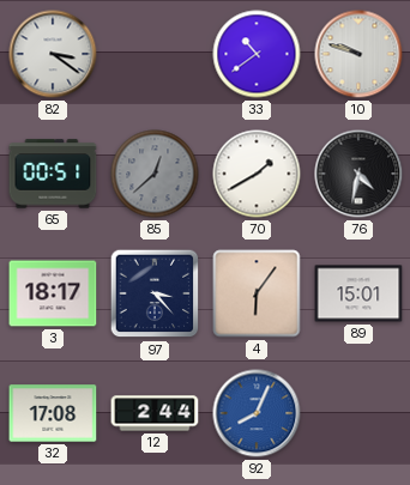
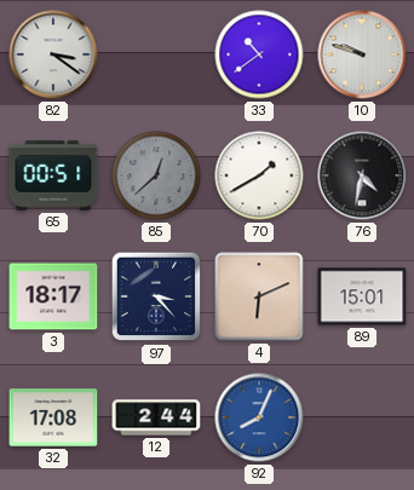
4: 6:06 -> 6:11
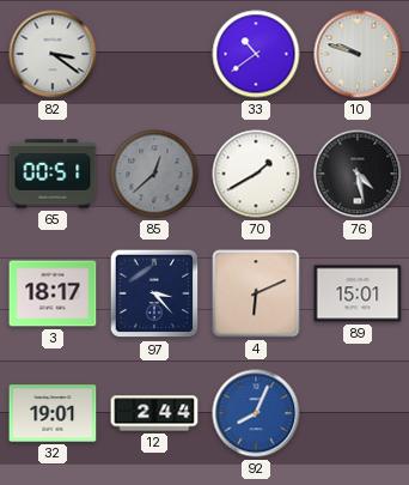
76: 4:32 -> 4:28
32: 17:08 -> 19:01
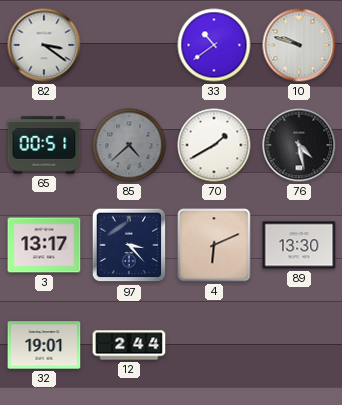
85: 12:38 -> 4:38
3: 18:17 -> 13:17
89: 15:01 -> 13:30
92: 8:04 -> none
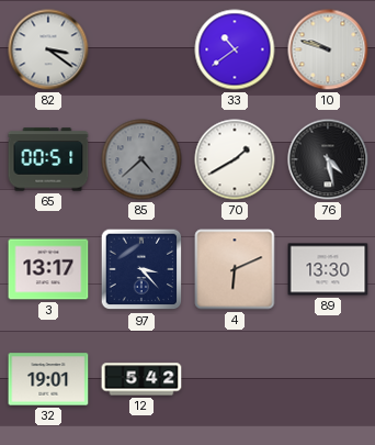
12: 2:44 -> 5:42
